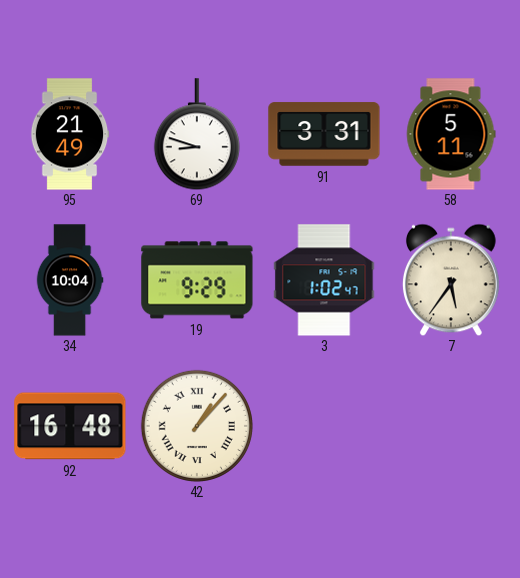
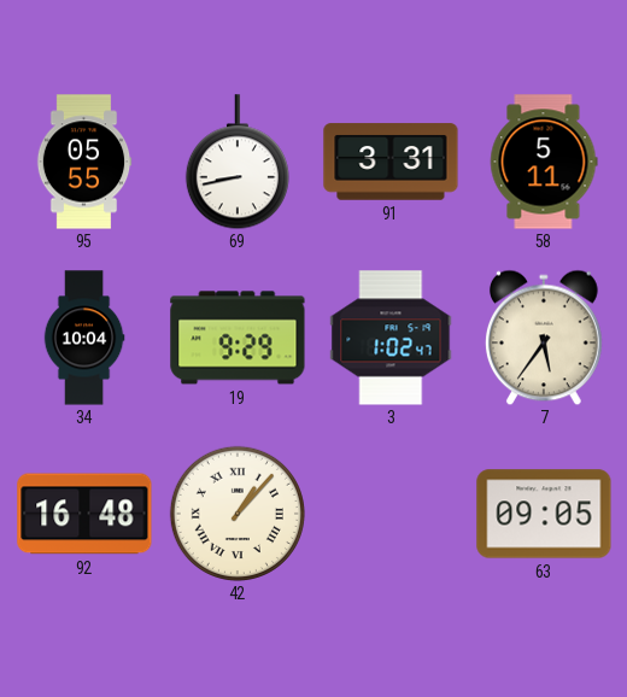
95: 21:49 -> 05:55
69: 8:48 -> 8:43
63: none -> 09:05
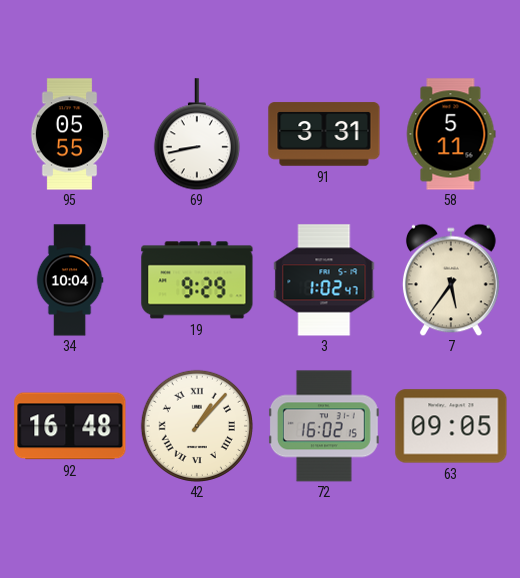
72: none -> 16:02
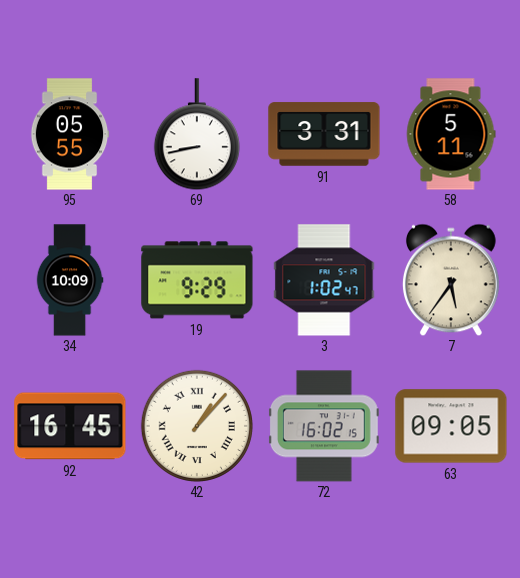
34: 10:04 -> 10:09
92: 16:48 -> 16:45
